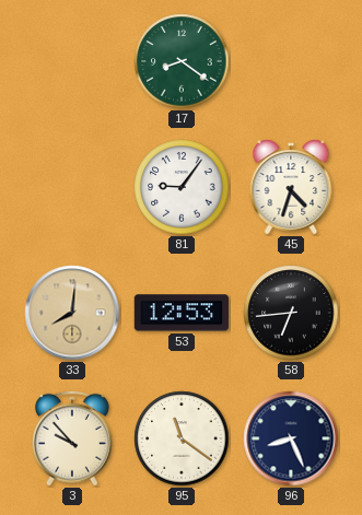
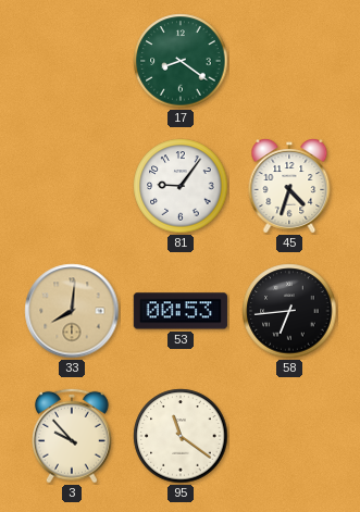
53: 12:53 -> 00:53
96: 8:26 -> none
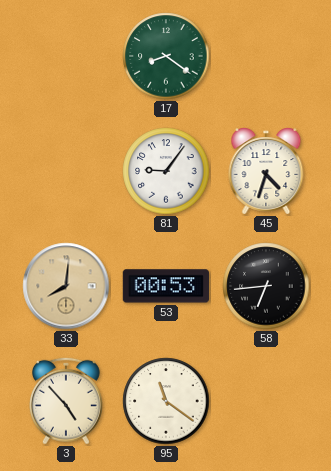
3: 9:53 -> 4:53
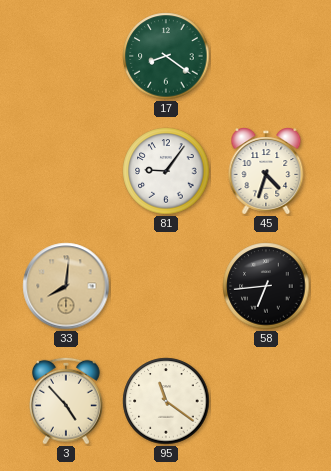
53: 00:53 -> none
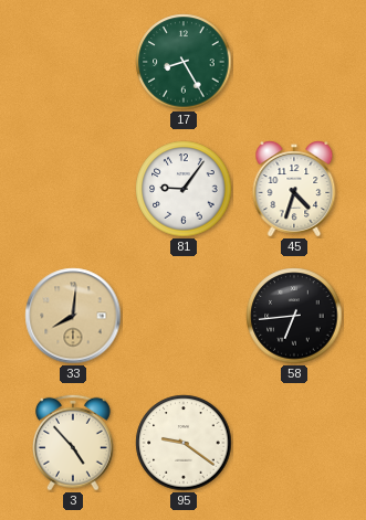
17: 8:21 -> 8:25
95: 11:21 -> 9:21
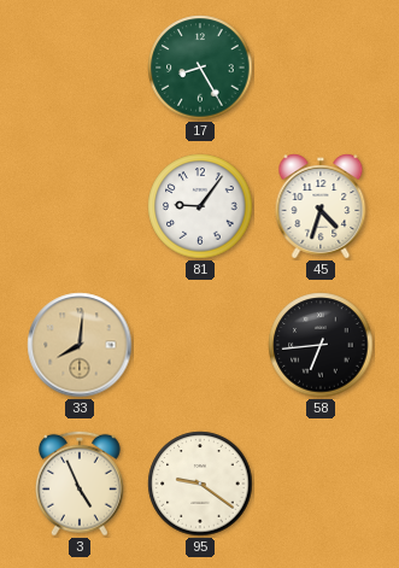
3: 4:53 -> 4:56
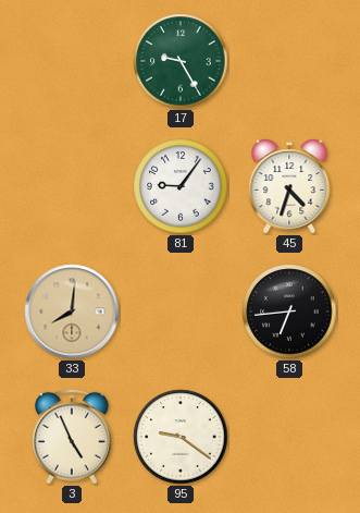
17: 8:25 -> 9:25
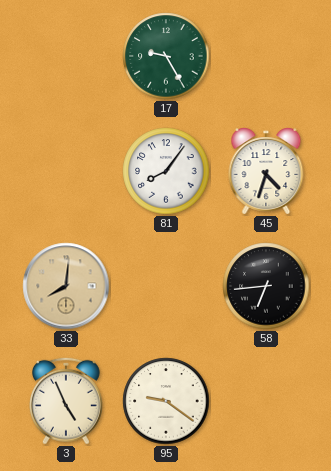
81: 9:06 -> 8:06
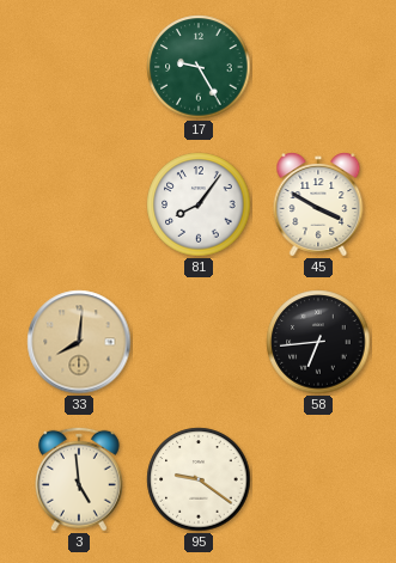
45: 4:33 -> 3:50
3: 4:56 -> 4:59
